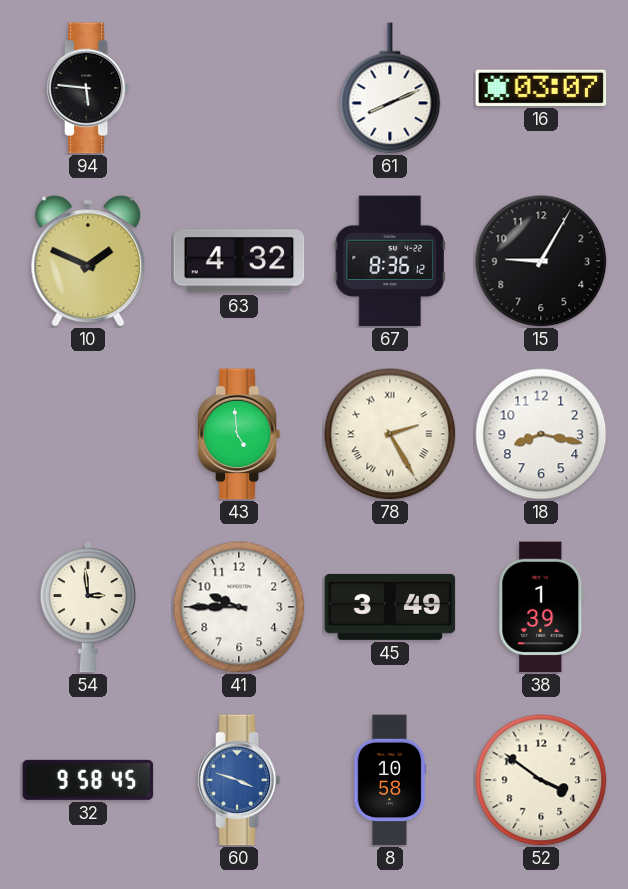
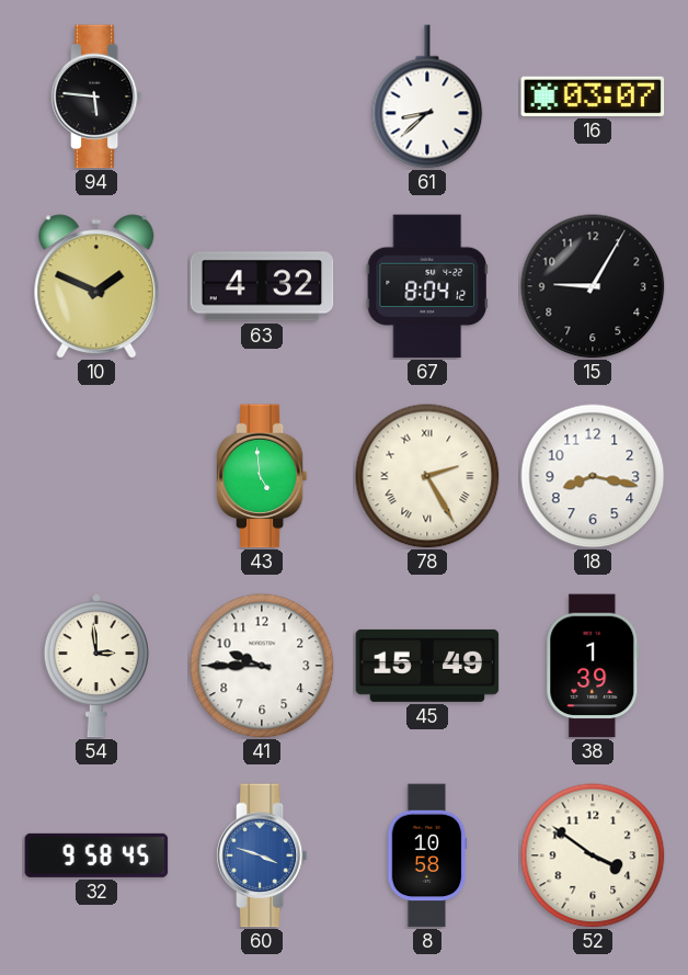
61: 8:11 -> 8:38
67: 8:36 -> 8:04
45: 3:49 -> 15:49
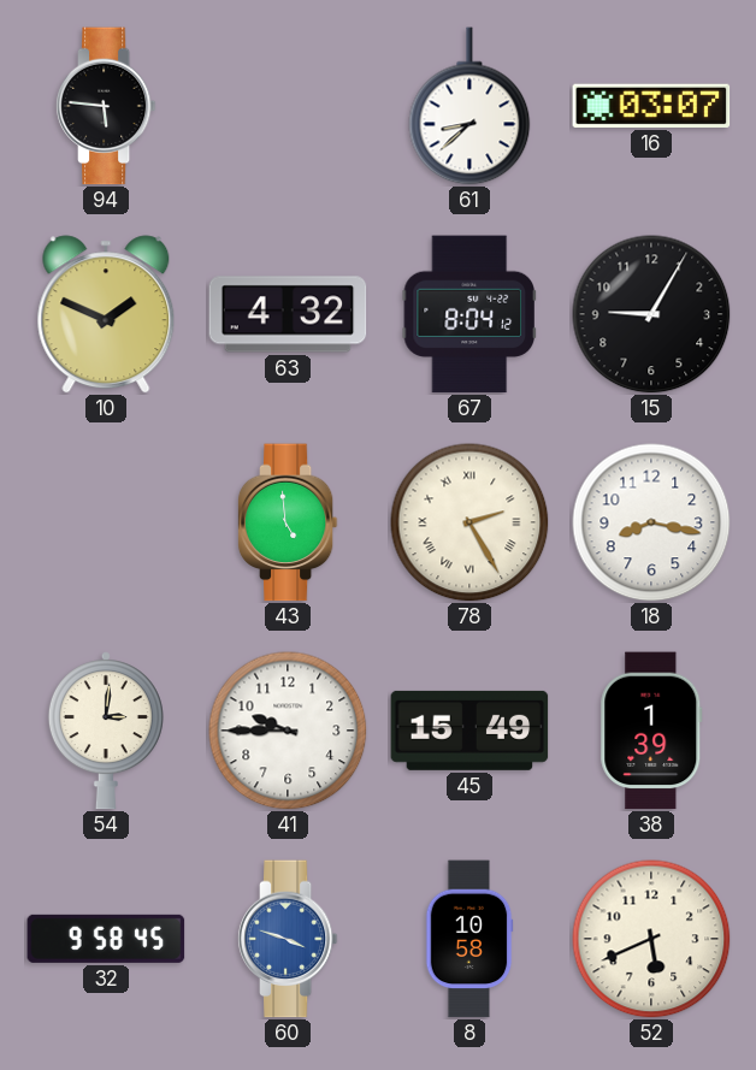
54: 2:59 -> 3:01
52: 3:51 -> 5:41
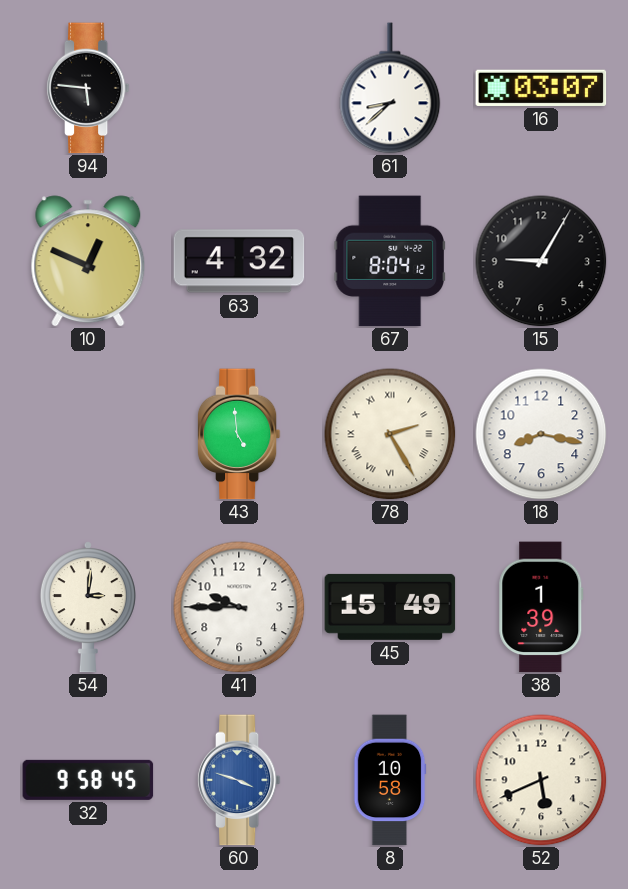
10: 1:49 -> 12:49
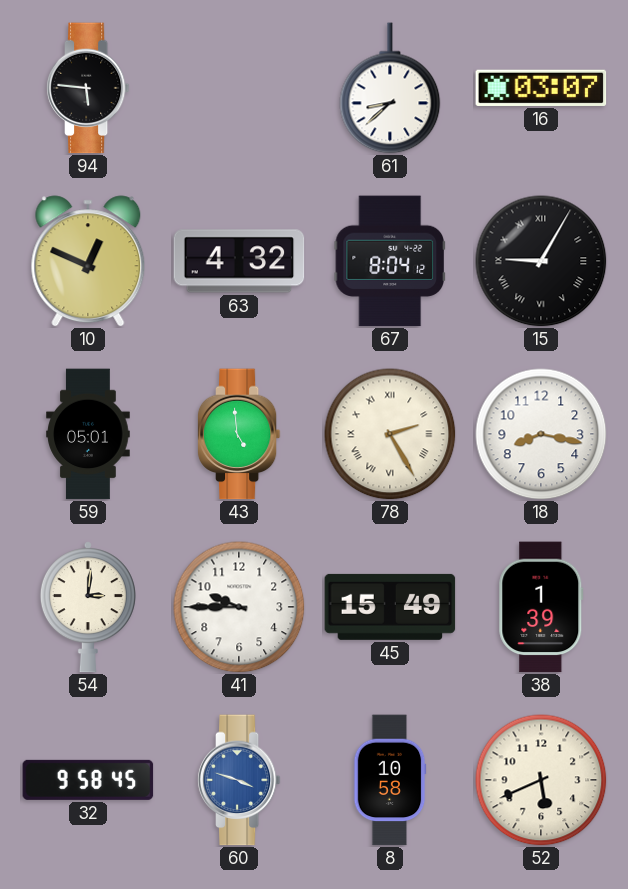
15 numerals: Arabic -> Roman
59: none -> 05:01
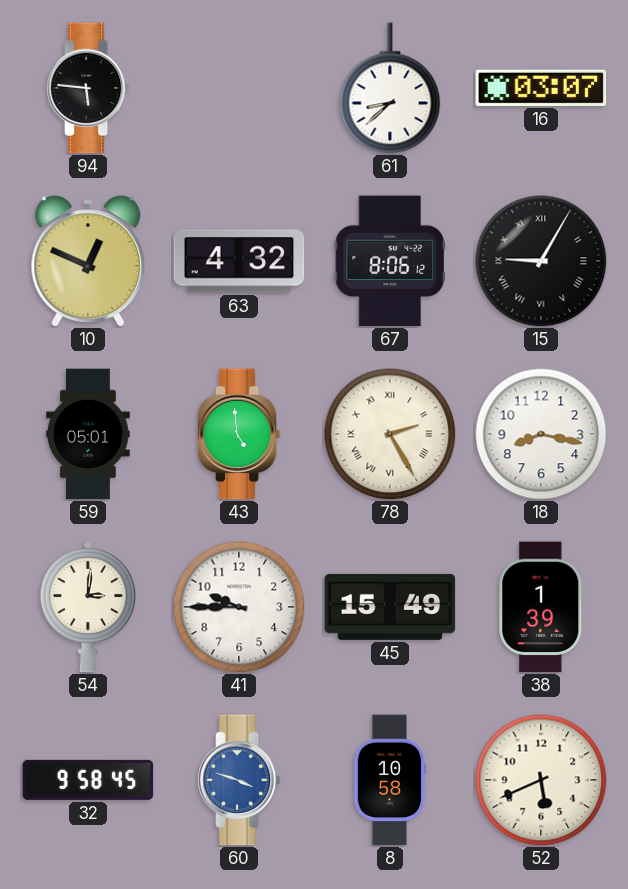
67: 8:04 -> 8:06
